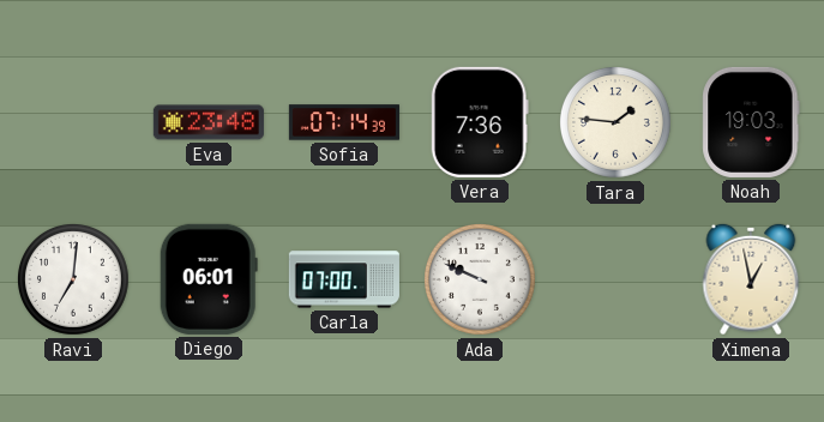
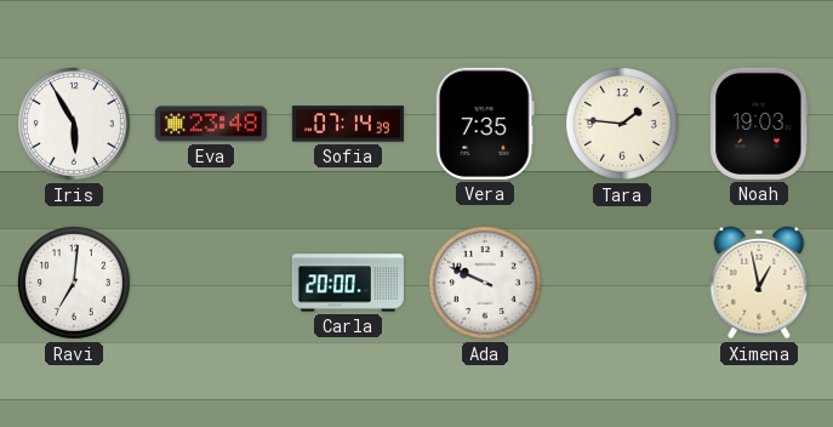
Iris: none -> 5:55
Vera: 7:36 -> 7:35
Diego: 06:01 -> none
Carla: 07:00 -> 20:00
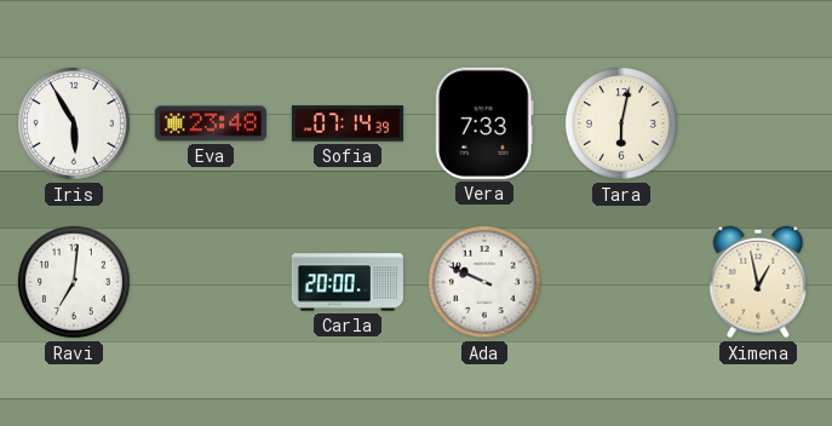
Vera: 7:35 -> 7:33
Tara: 1:46 -> 6:02
Noah: 19:03 -> none
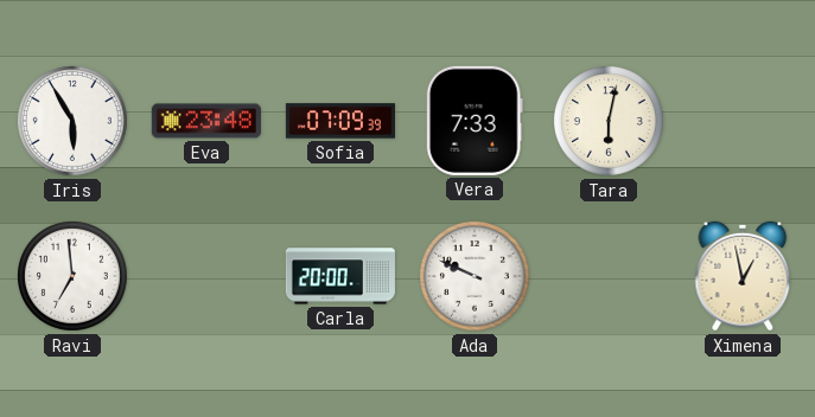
Sofia: 07:14 -> 07:09
Ravi: 7:01 -> 6:59
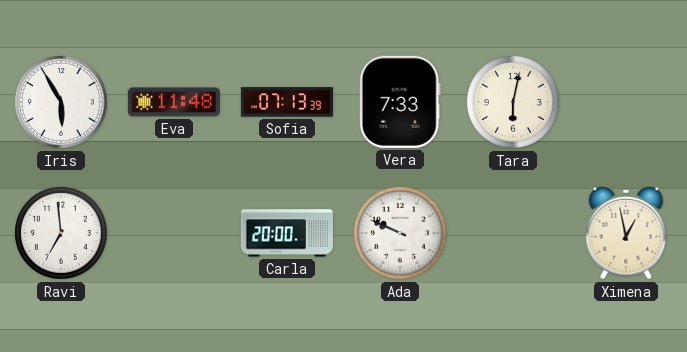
Eva: 23:48 -> 11:48
Sofia: 07:09 -> 07:13
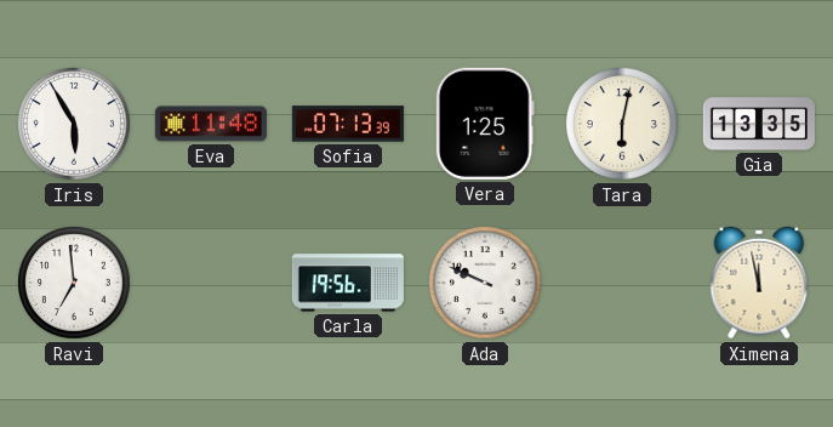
Vera: 7:33 -> 1:25
Gia: none -> 13:35
Carla: 20:00 -> 19:56
Ximena: 12:58 -> 11:58
